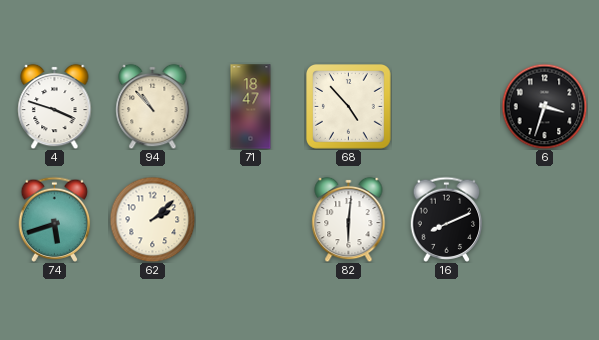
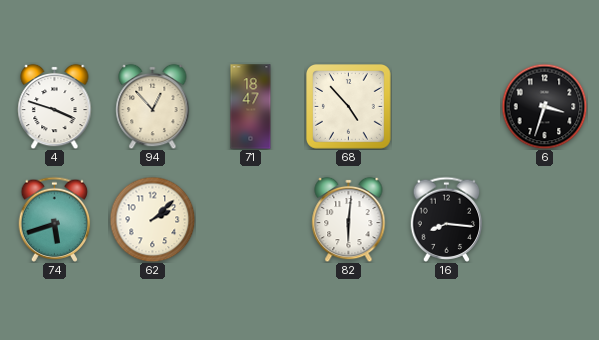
94: 10:53 -> 12:53
16: 8:11 -> 8:16
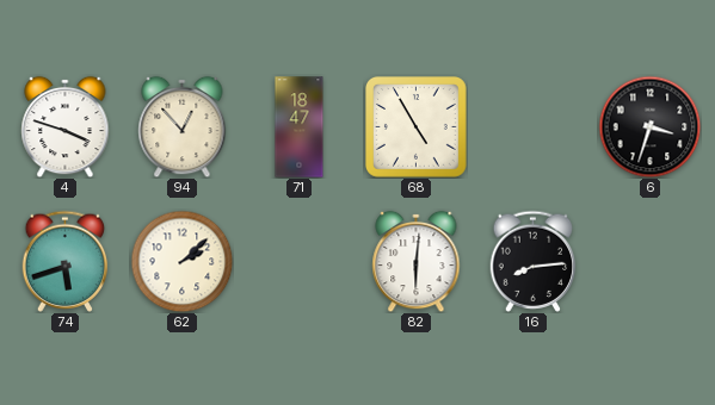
68: 4:53 -> 4:55
16: 8:16 -> 8:14
